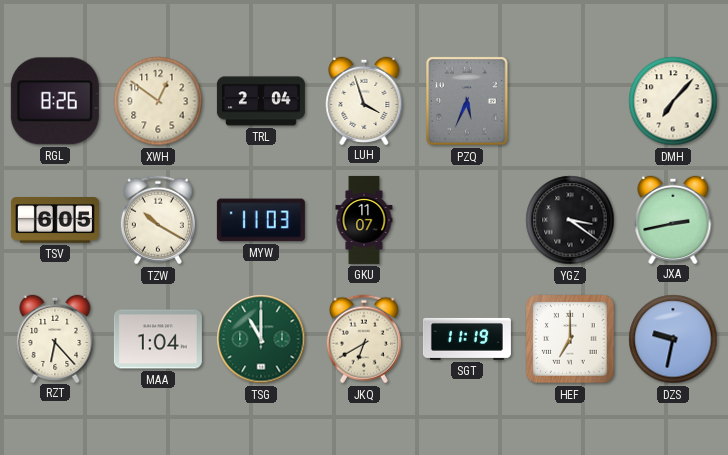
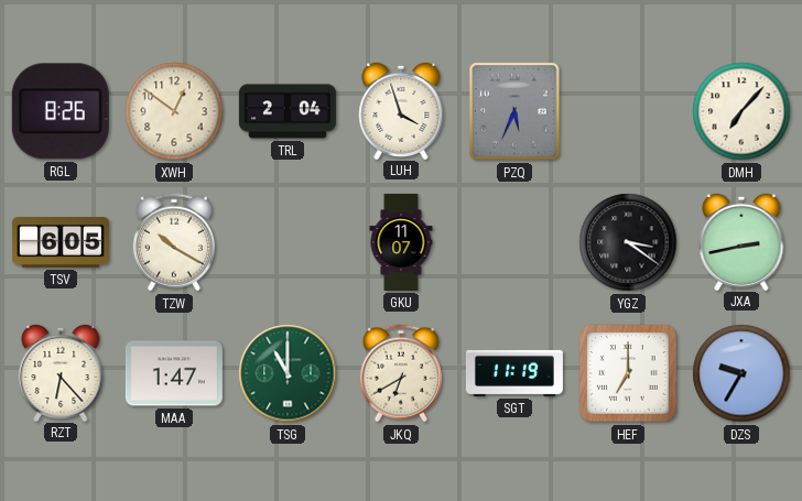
MYW: 11:03 -> none
MAA: 1:04 -> 1:47
DZS: 9:32 -> 9:35
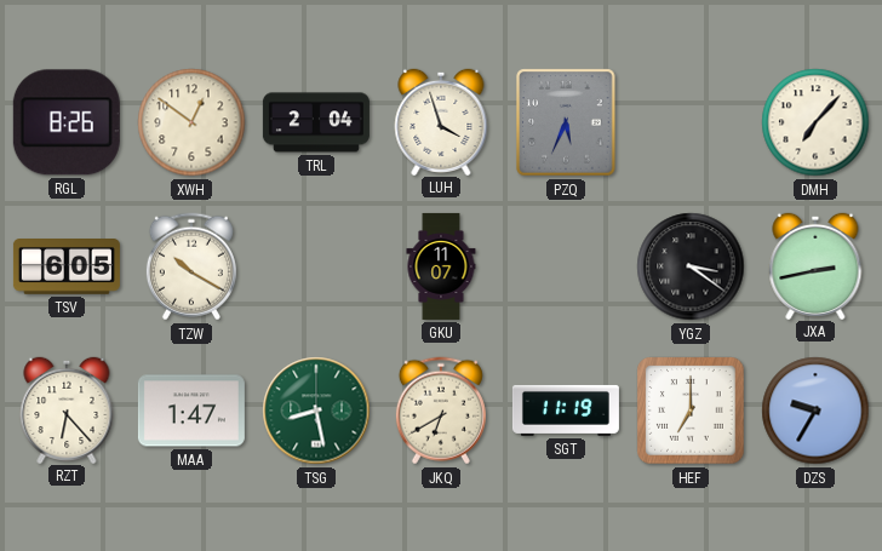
TSG: 11:00 -> 8:28
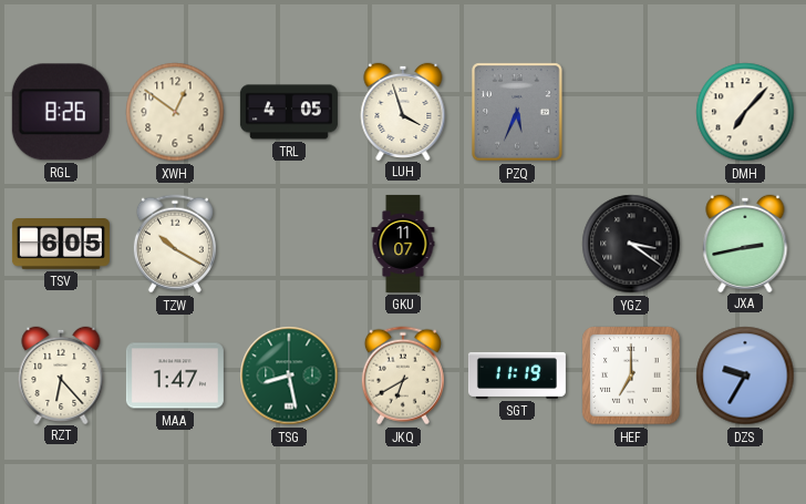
TRL: 2:04 -> 4:05
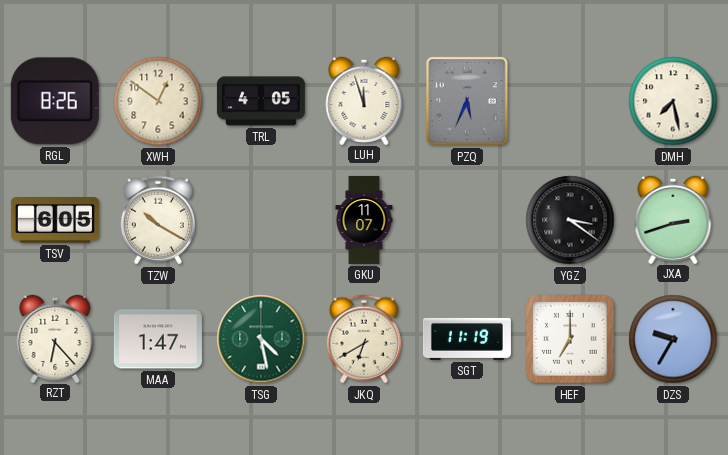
LUH: 3:57 -> 11:57
DMH: 7:07 -> 7:28
JXA: 2:43 -> 2:42
TSG: 8:28 -> 4:28
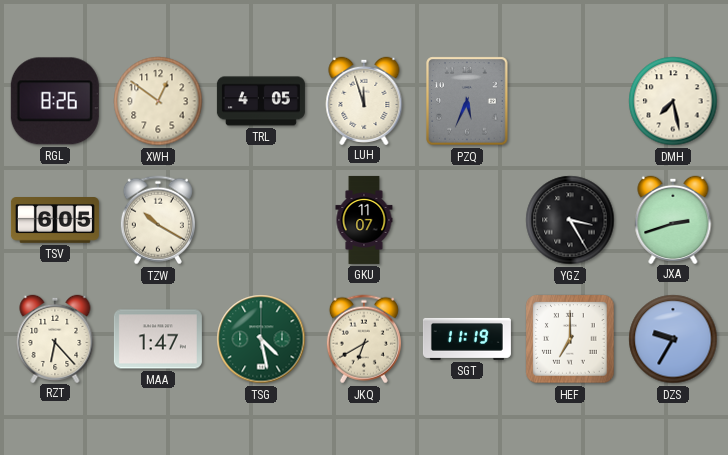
YGZ: 3:21 -> 3:25
